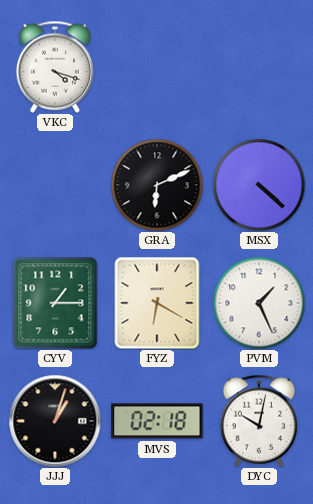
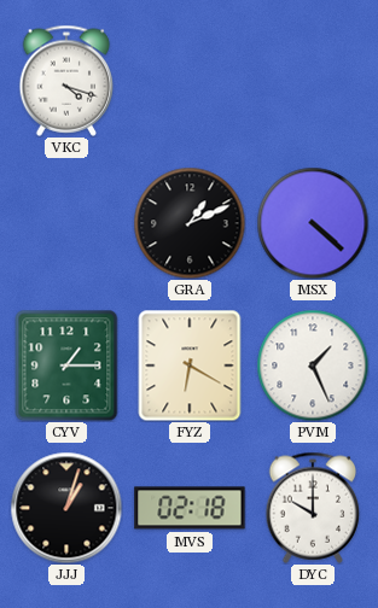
GRA: 6:11 -> 1:11
DYC: 10:02 -> 10:00
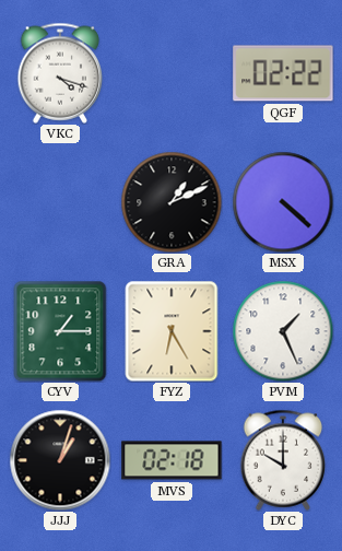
QGF: none -> 02:22
FYZ: 6:20 -> 6:25
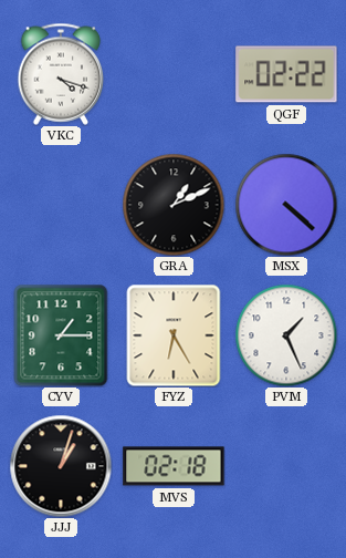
DYC: 10:00 -> none
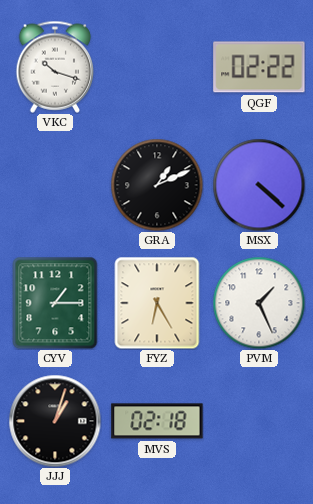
VKC: 4:18 -> 10:18
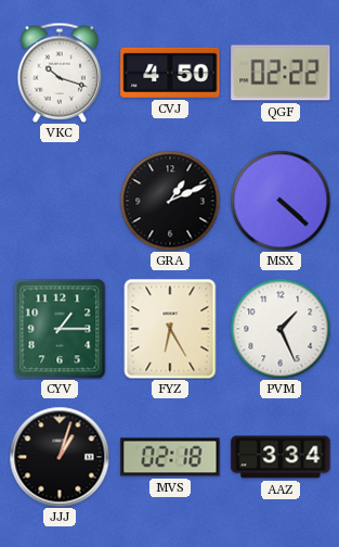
CVJ: none -> 4:50
AAZ: none -> 3:34
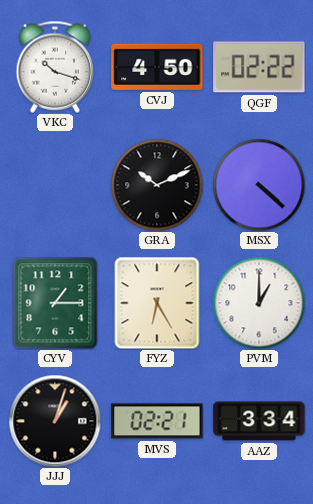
GRA: 1:11 -> 10:11
PVM: 1:26 -> 1:00
MVS: 02:18 -> 02:21
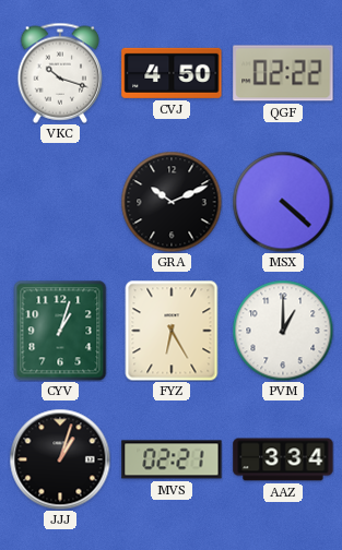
CYV: 1:15 -> 1:03
